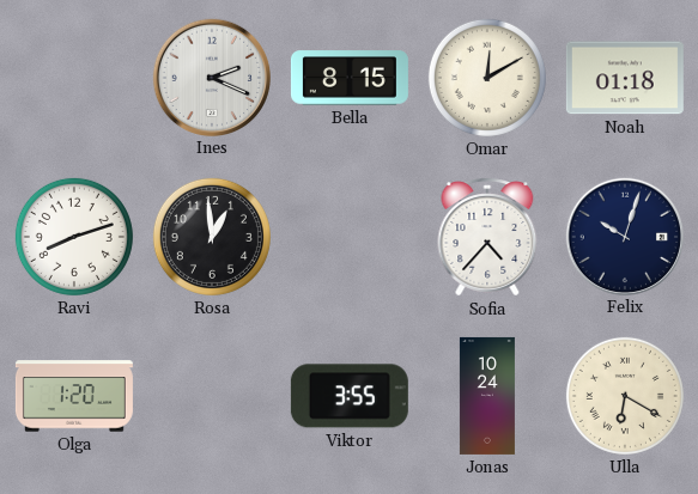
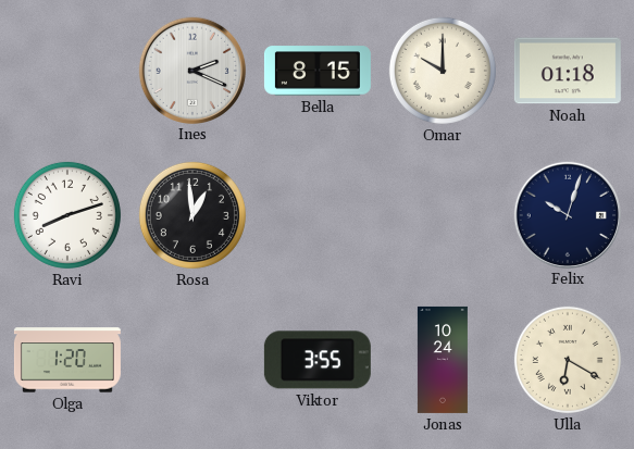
Omar: 12:10 -> 10:00
Sofia: 4:37 -> none
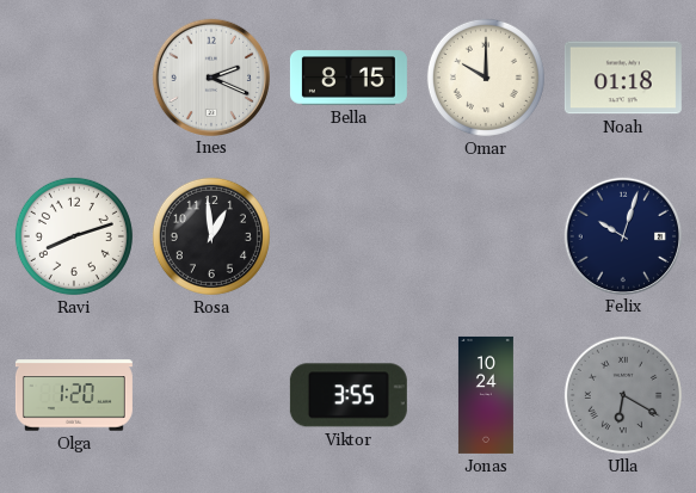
Ulla dial: cream -> grey
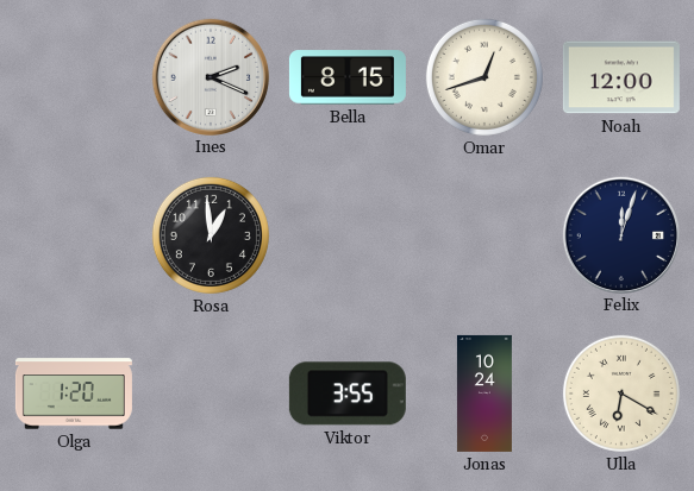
Omar: 10:00 -> 12:42
Noah: 01:18 -> 12:00
Ravi: 8:12 -> none
Felix: 10:03 -> 12:03
Ulla dial: grey -> cream
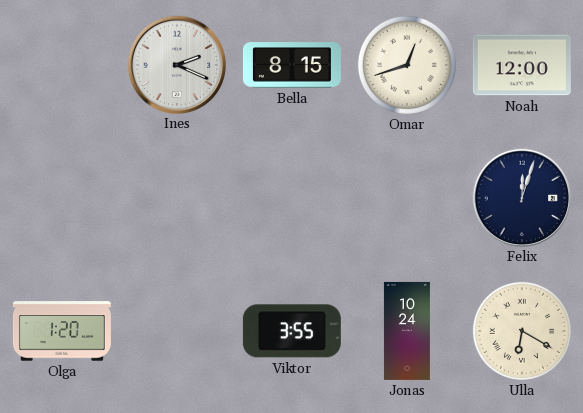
Rosa: 12:59 -> none
